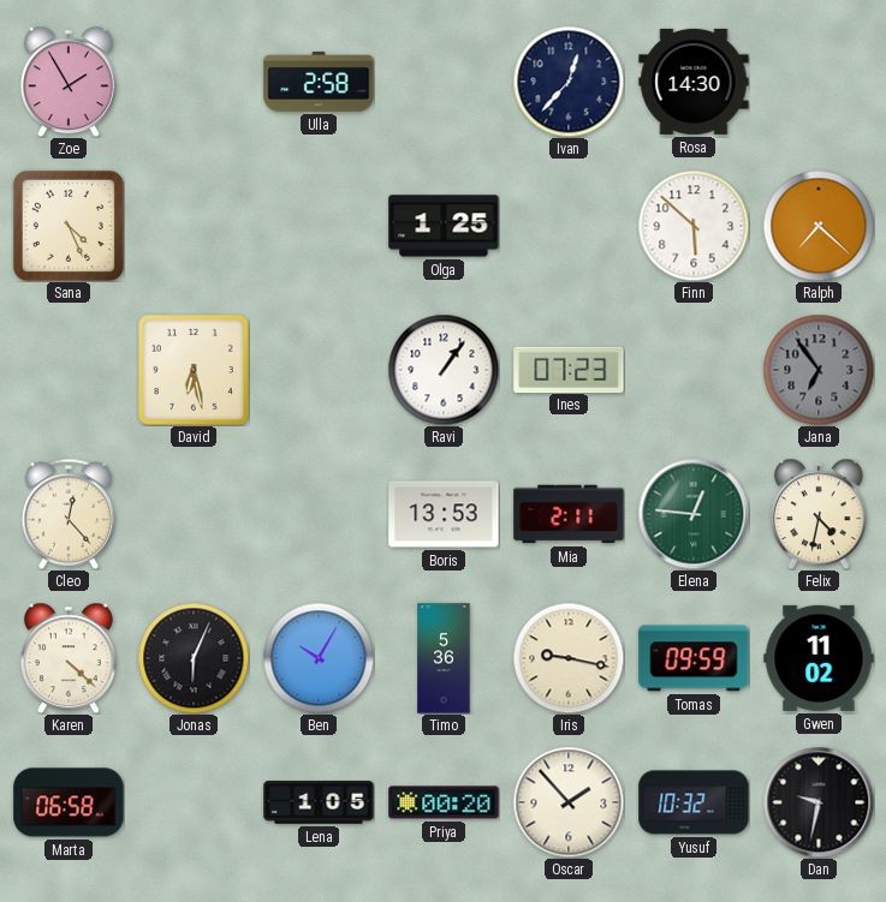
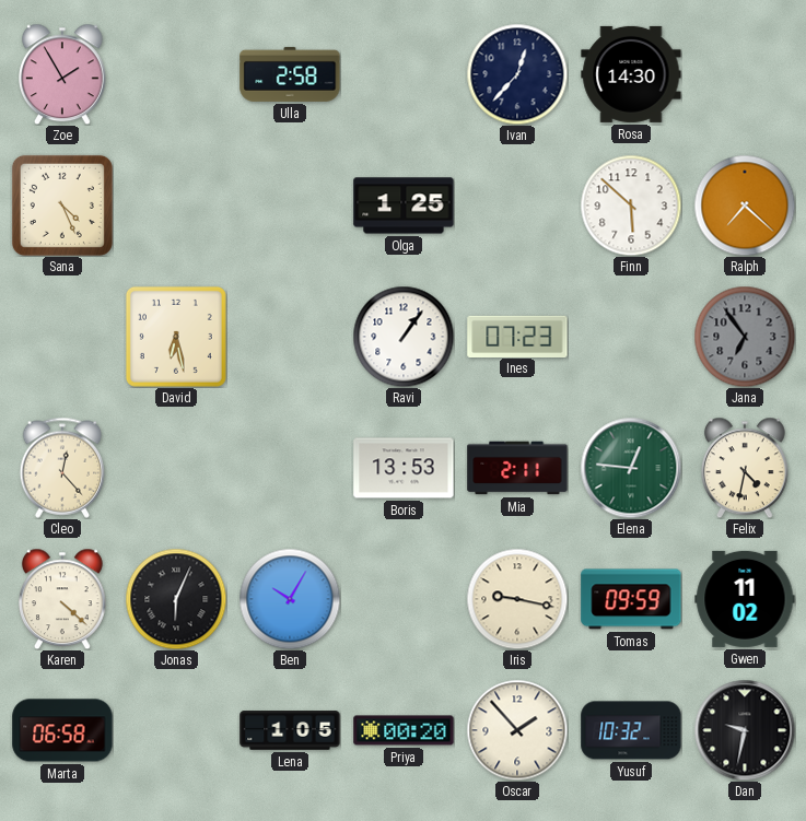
Timo: 5:36 -> none
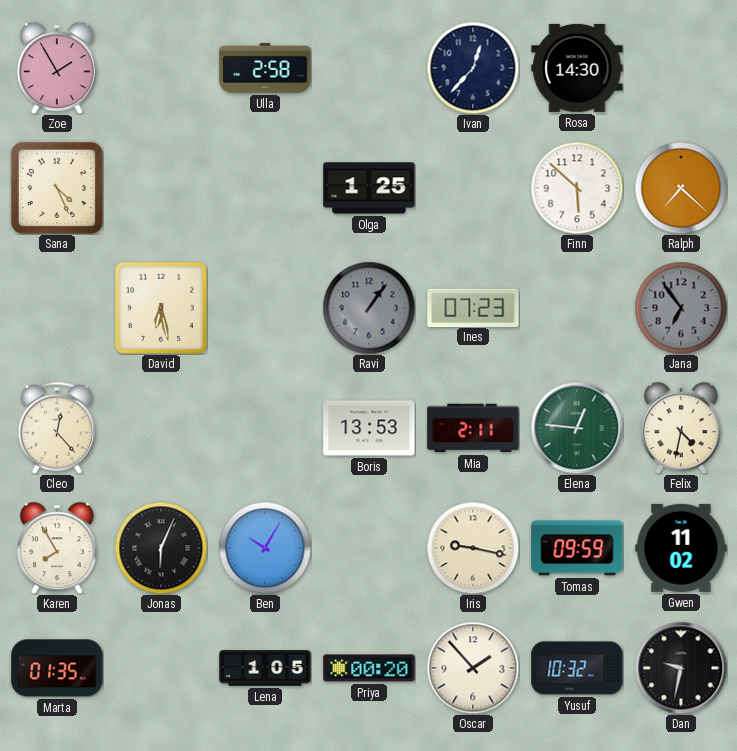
Ravi dial: white -> grey
Karen: 4:22 -> 7:55
Marta: 06:58 -> 01:35
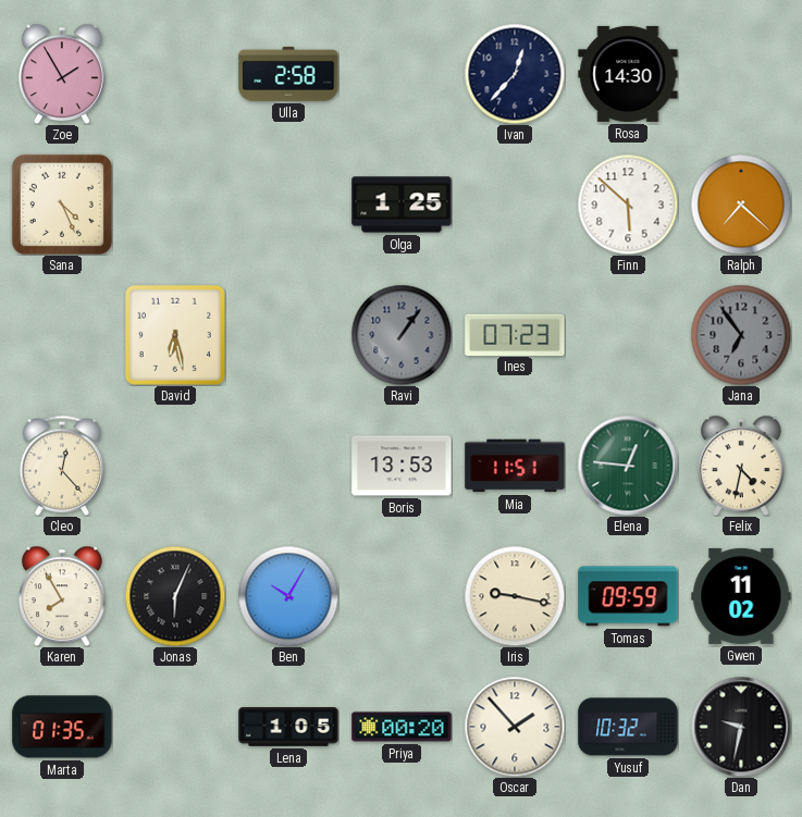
Mia: 2:11 -> 11:51
